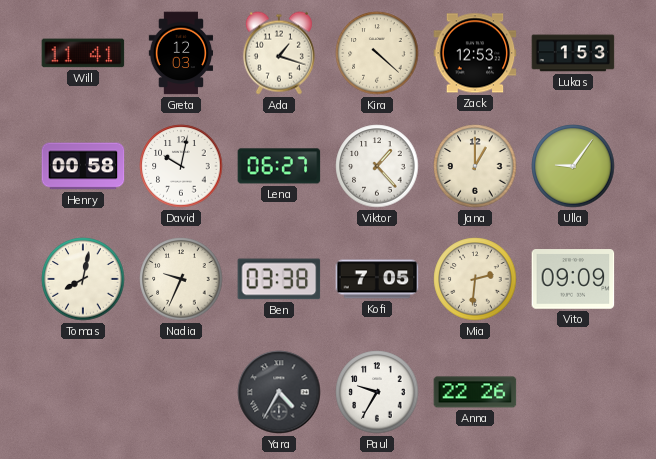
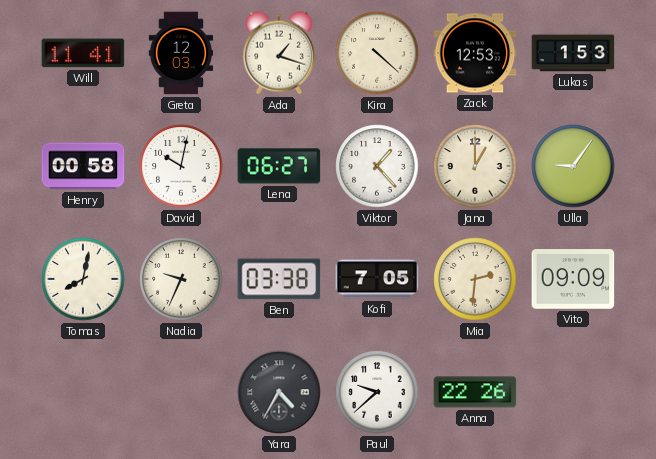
Paul: 9:35 -> 9:38
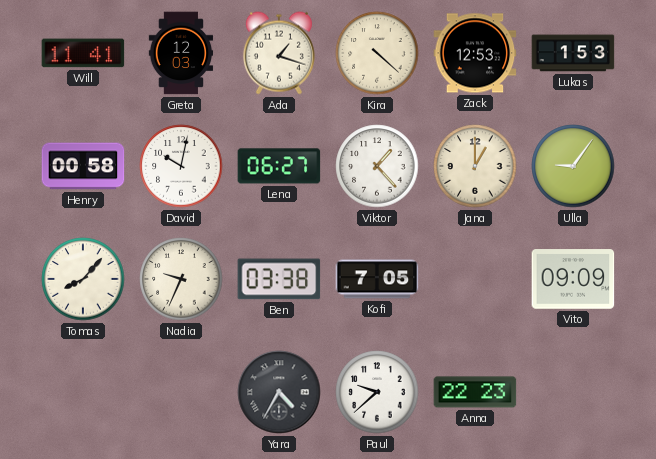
Tomas: 8:02 -> 8:07
Mia: 2:31 -> none
Anna: 22:26 -> 22:23
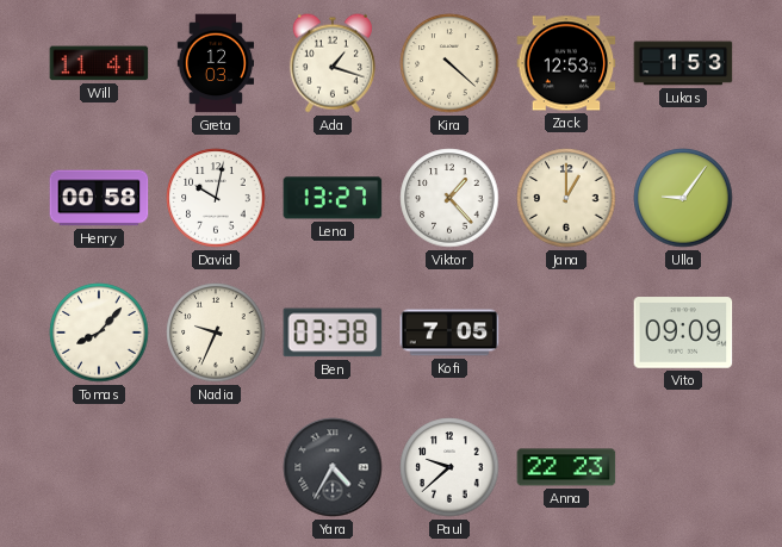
Lena: 06:27 -> 13:27
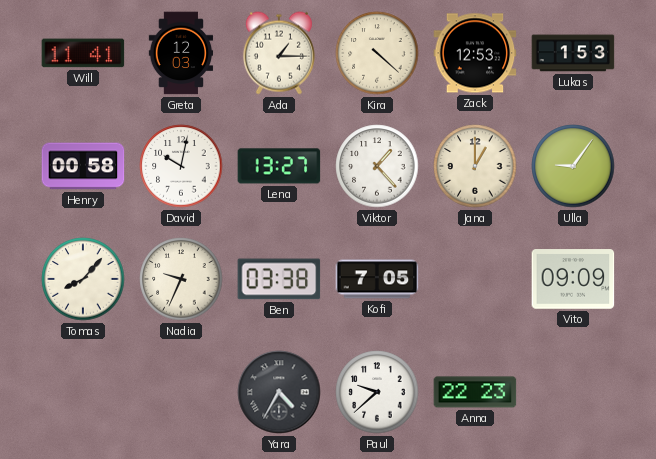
Ada: 1:18 -> 1:15
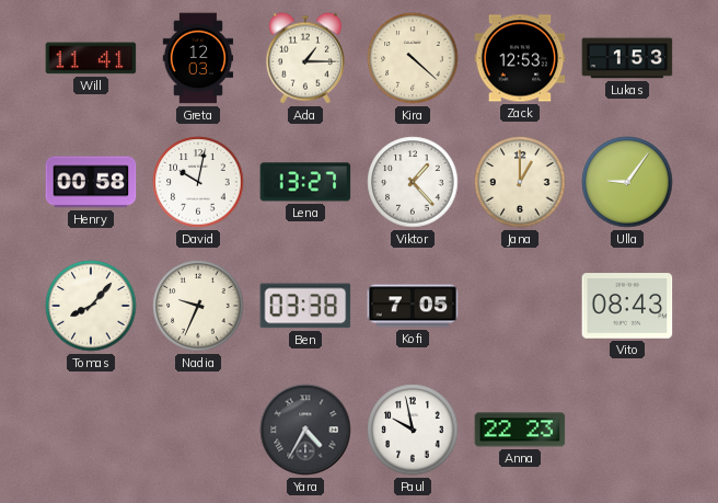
Vito: 09:09 -> 08:43
Paul: 9:38 -> 9:58
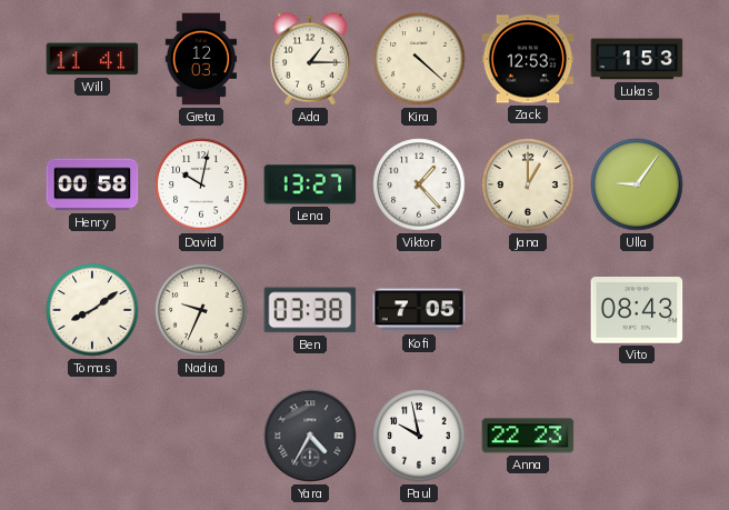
Tomas: 8:07 -> 8:09
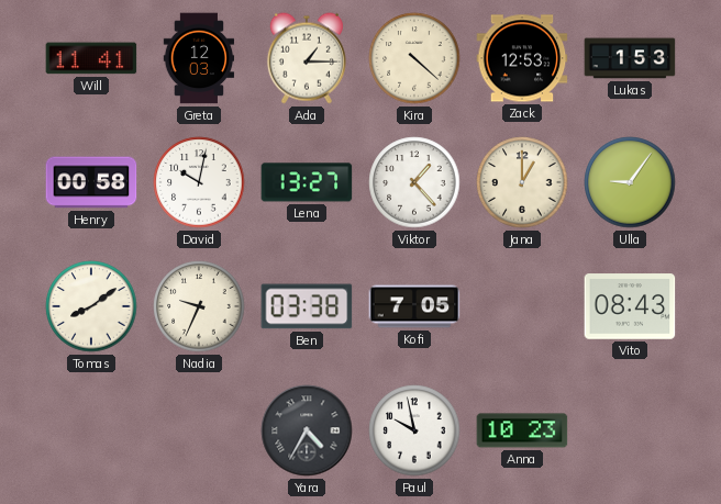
Anna: 22:23 -> 10:23
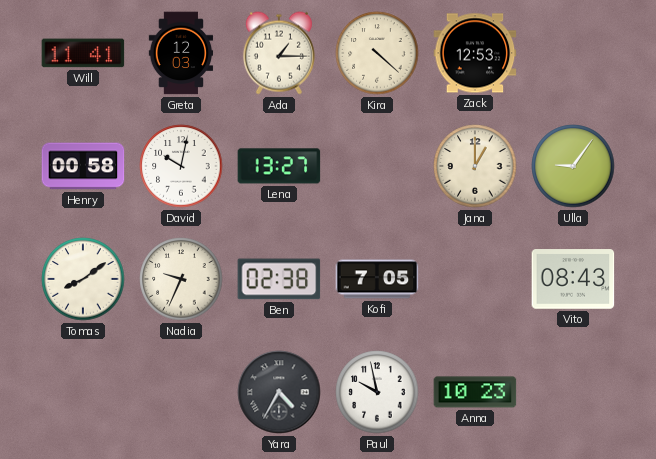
Lukas: 1:53 -> none
Viktor: 1:23 -> none
Ben: 03:38 -> 02:38
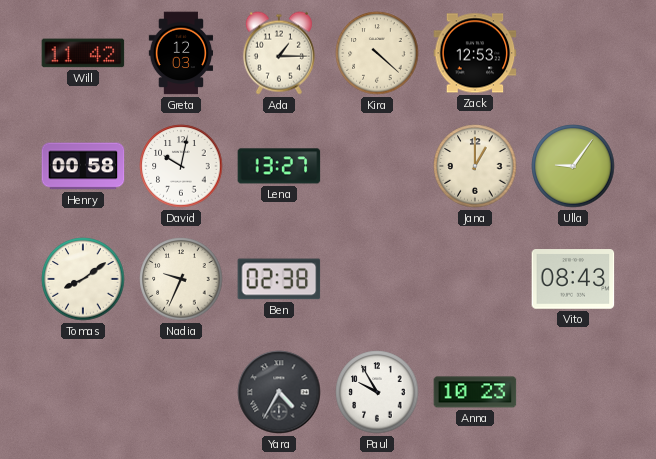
Will: 11:41 -> 11:42
Kofi: 7:05 -> none
Paul: 9:58 -> 9:55
